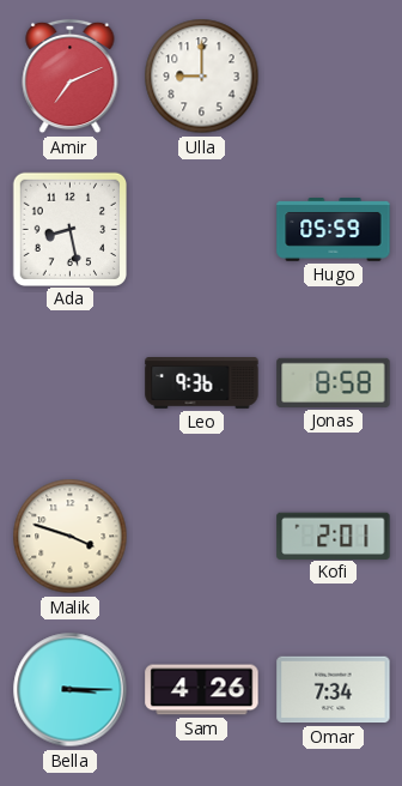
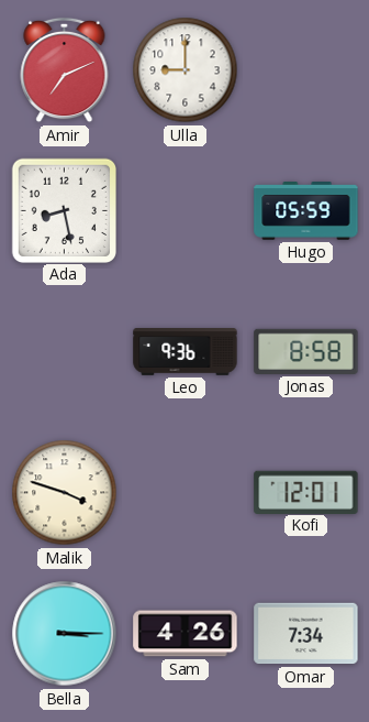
Kofi: 2:01 -> 12:01
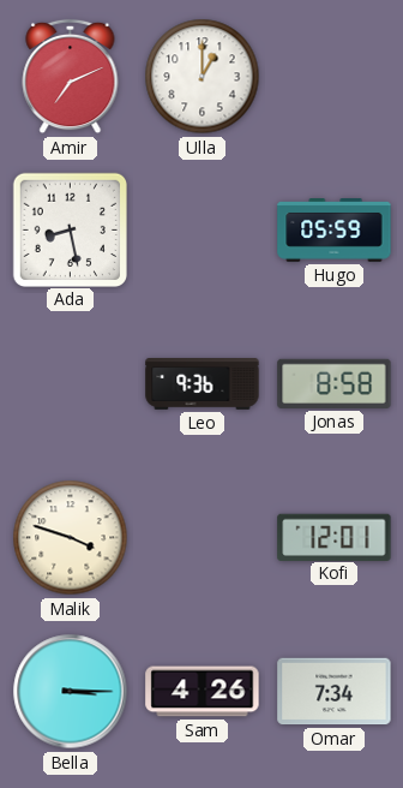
Ulla: 9:00 -> 1:00
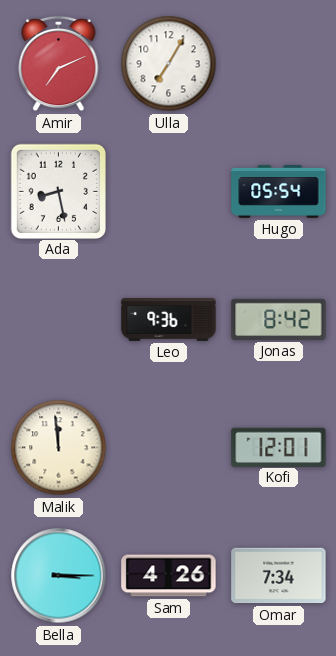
Ulla: 1:00 -> 7:05
Hugo: 05:59 -> 05:54
Jonas: 8:58 -> 8:42
Malik: 3:48 -> 11:59
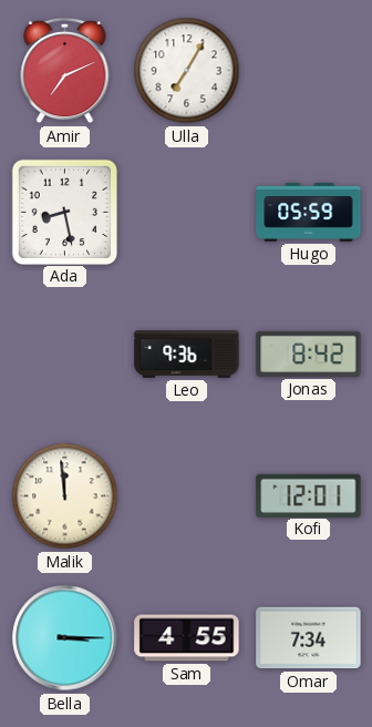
Hugo: 05:54 -> 05:59
Sam: 4:26 -> 4:55
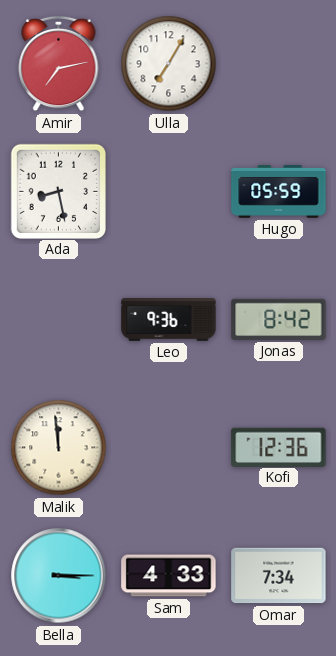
Amir: 7:11 -> 7:13
Kofi: 12:01 -> 12:36
Sam: 4:55 -> 4:33
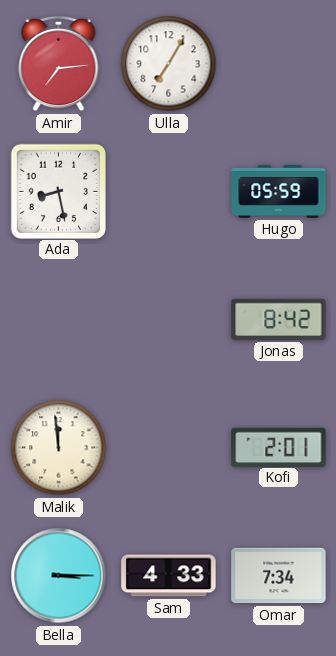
Amir: 7:13 -> 7:14
Leo: 9:36 -> none
Kofi: 12:36 -> 2:01
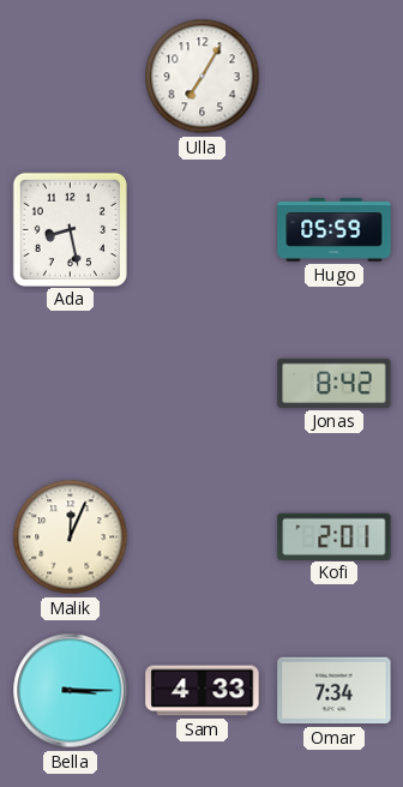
Amir: 7:14 -> none
Malik: 11:59 -> 12:04
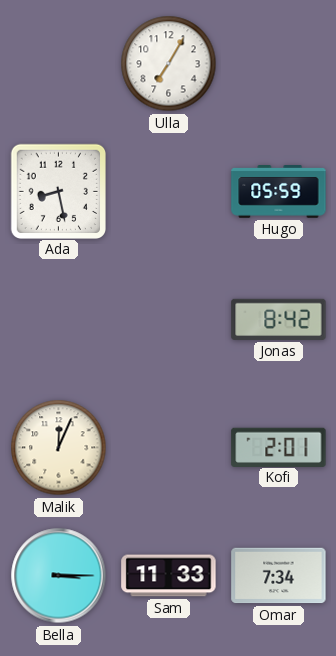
Sam: 4:33 -> 11:33
